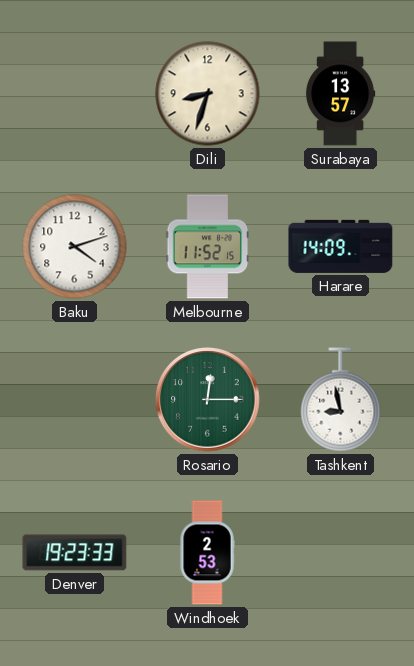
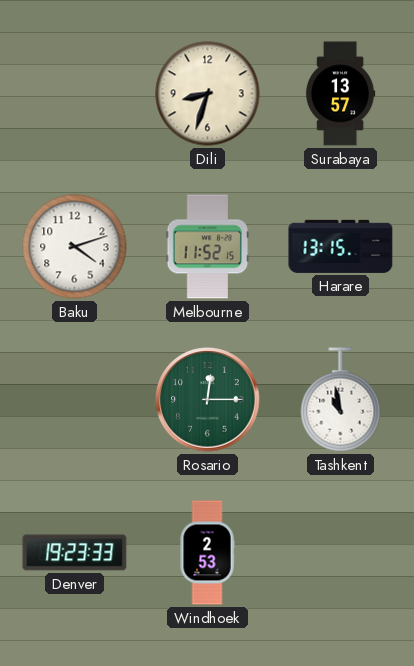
Harare: 14:09 -> 13:15
Tashkent: 8:58 -> 10:58
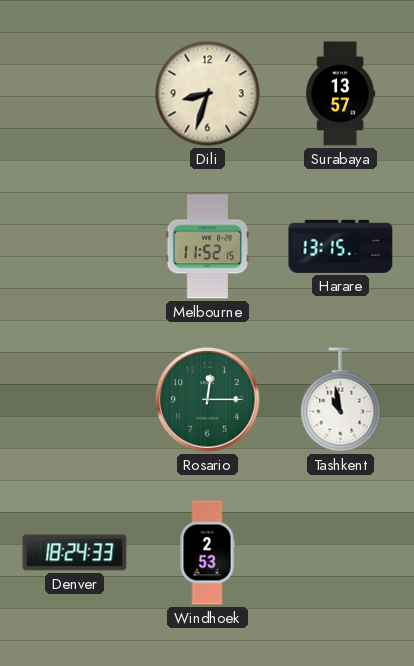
Baku: 4:12 -> none
Denver: 19:23 -> 18:24
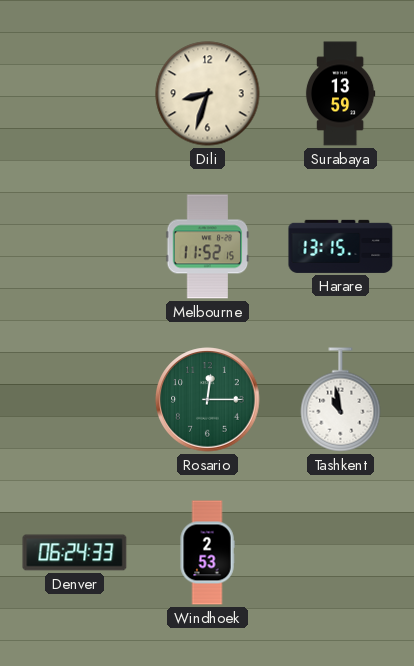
Surabaya: 13:57 -> 13:59
Denver: 18:24 -> 06:24
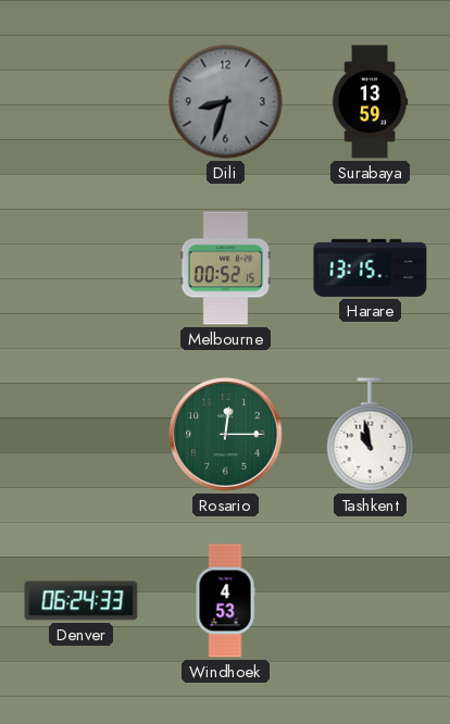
Dili dial: cream -> grey
Melbourne: 11:52 -> 00:52
Windhoek: 2:53 -> 4:53
